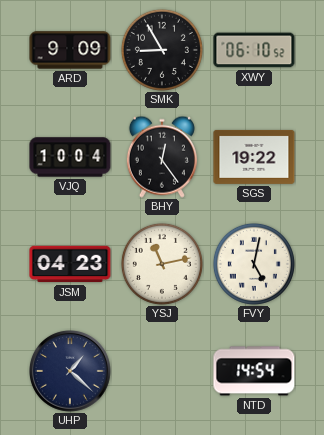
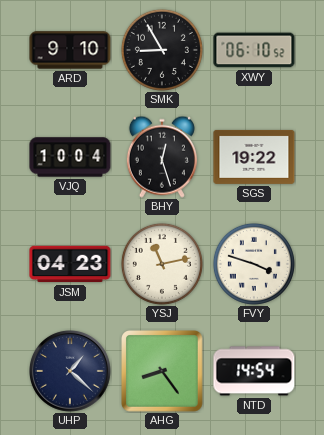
ARD: 9:09 -> 9:10
BHY: 12:24 -> 12:27
FVY: 5:02 -> 3:48
AHG: none -> 8:24
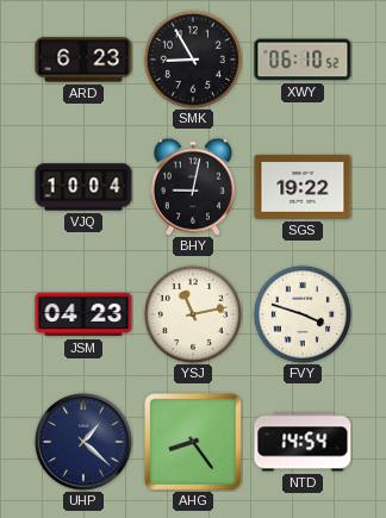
ARD: 9:10 -> 6:23
BHY: 12:27 -> 9:02
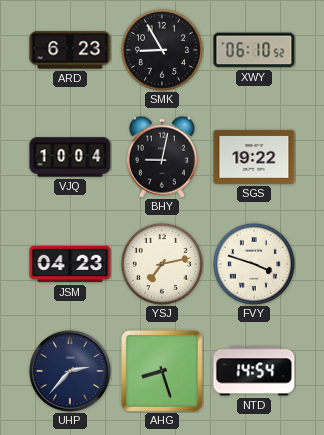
YSJ: 11:13 -> 7:13
UHP: 1:22 -> 2:37
AHG: 8:24 -> 8:27
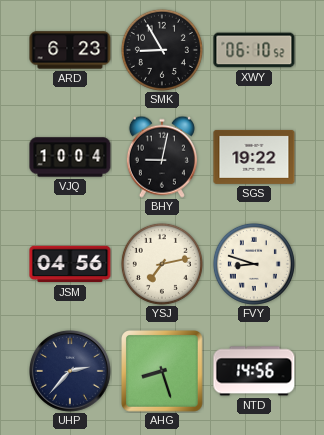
JSM: 04:23 -> 04:56
FVY: 3:48 -> 8:48
NTD: 14:54 -> 14:56
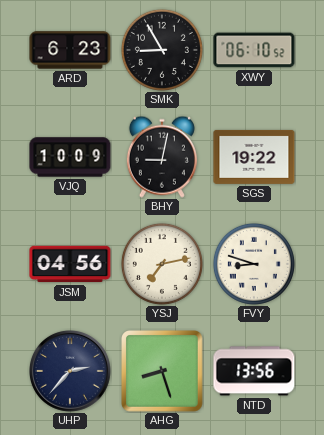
VJQ: 10:04 -> 10:09
NTD: 14:56 -> 13:56
